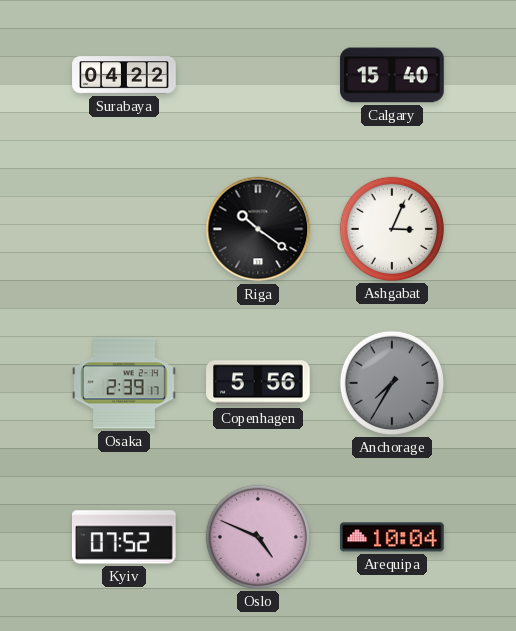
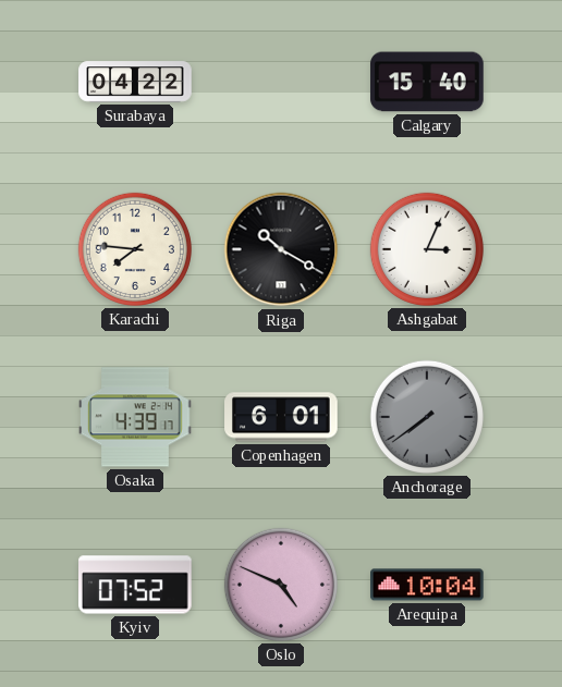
Karachi: none -> 7:46
Riga: 10:21 -> 10:20
Osaka: 2:39 -> 4:39
Copenhagen: 5:56 -> 6:01
Anchorage: 7:35 -> 7:39
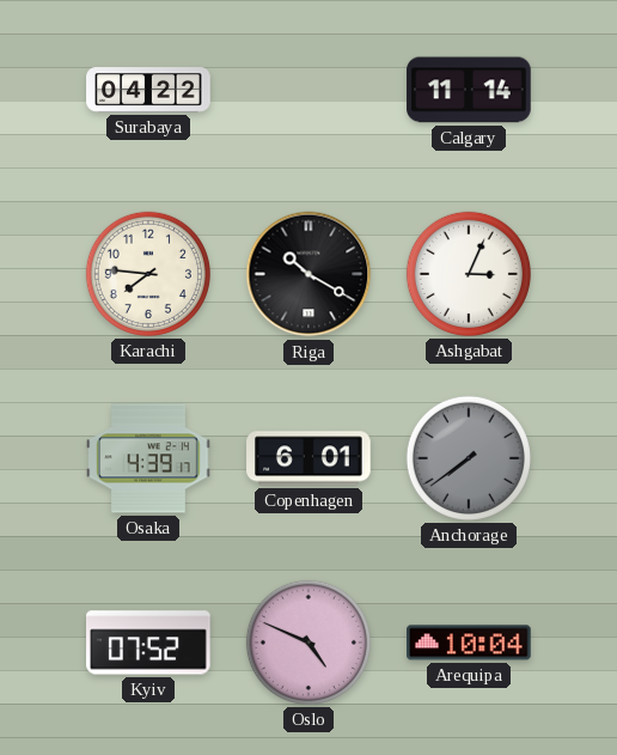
Calgary: 15:40 -> 11:14
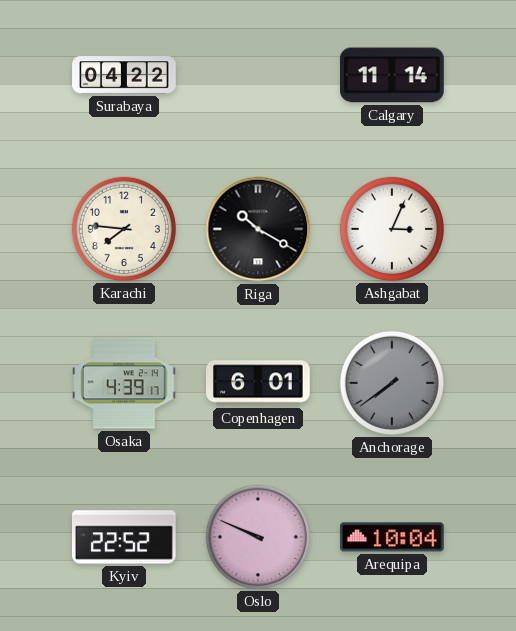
Kyiv: 07:52 -> 22:52
Oslo: 4:49 -> 9:49
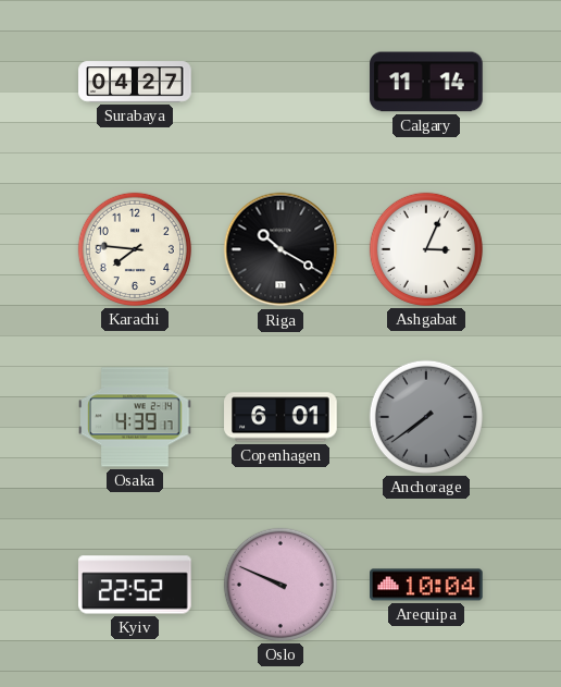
Surabaya: 04:22 -> 04:27
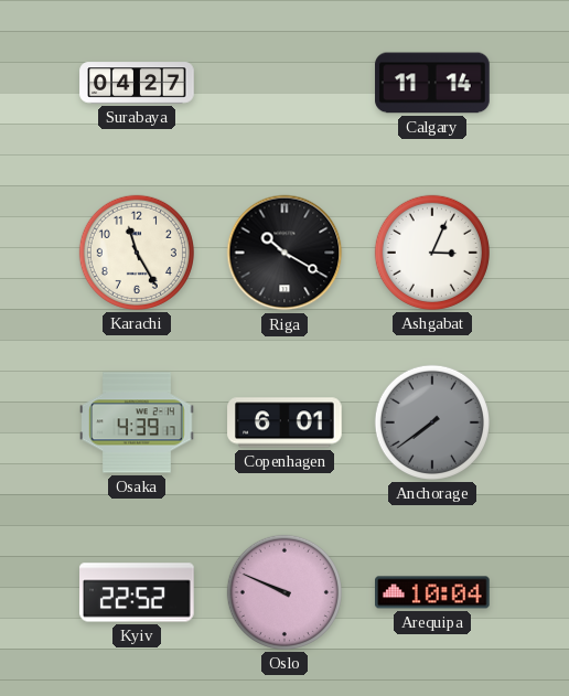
Karachi: 7:46 -> 11:25
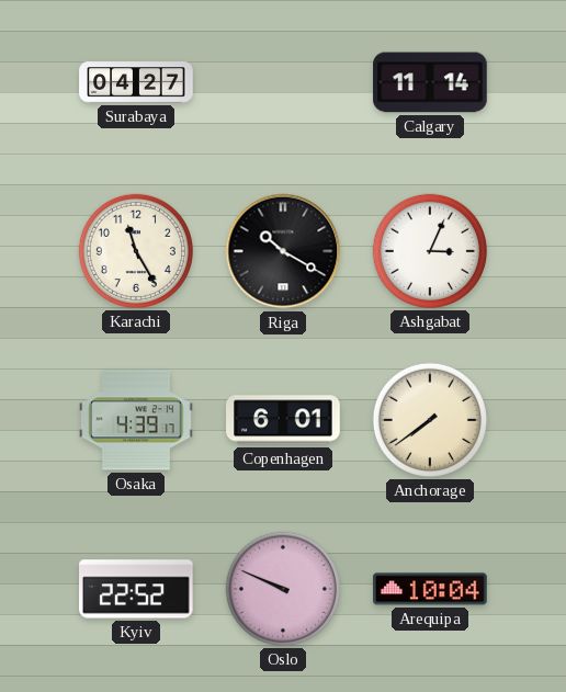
Anchorage dial: grey -> cream
